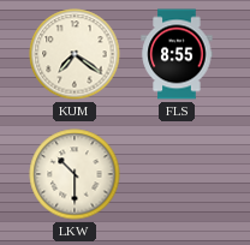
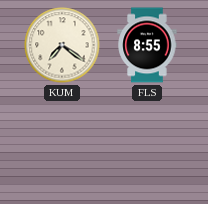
LKW: 10:30 -> none
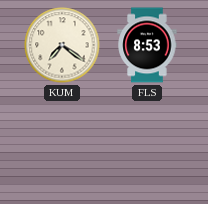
FLS: 8:55 -> 8:53
